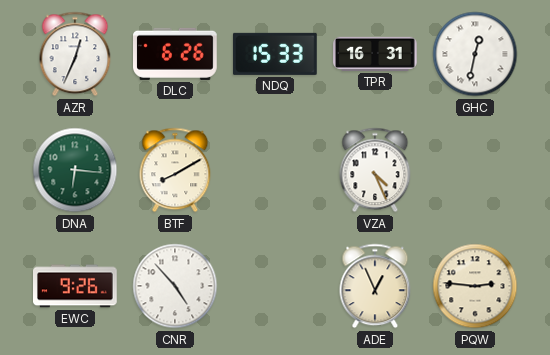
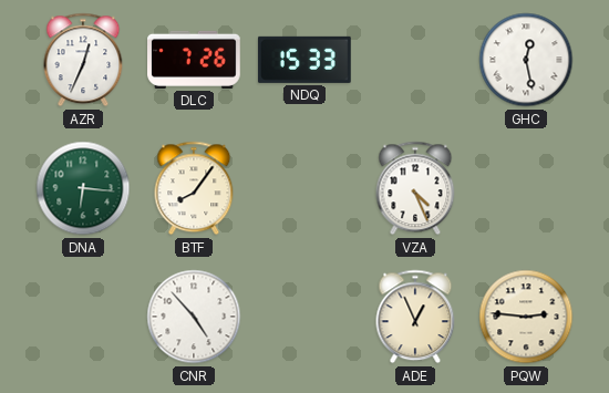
DLC: 6:26 -> 7:26
TPR: 16:31 -> none
GHC: 12:32 -> 12:28
BTF: 8:10 -> 8:06
EWC: 9:26 -> none
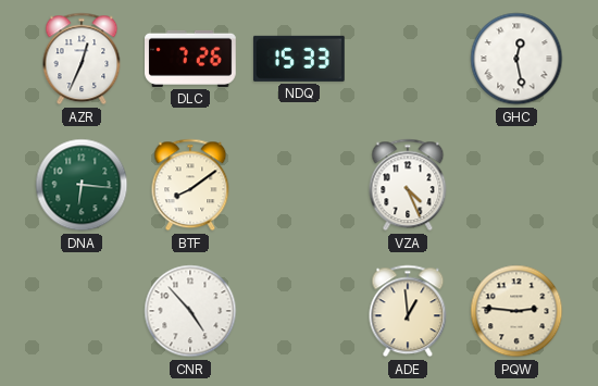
BTF: 8:06 -> 8:09
ADE: 12:56 -> 12:59
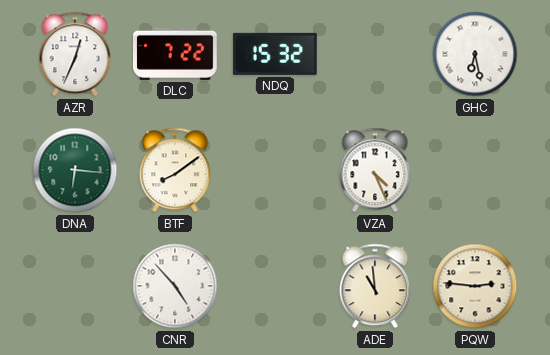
DLC: 7:26 -> 7:22
NDQ: 15:33 -> 15:32
GHC: 12:28 -> 6:28
ADE: 12:59 -> 10:59
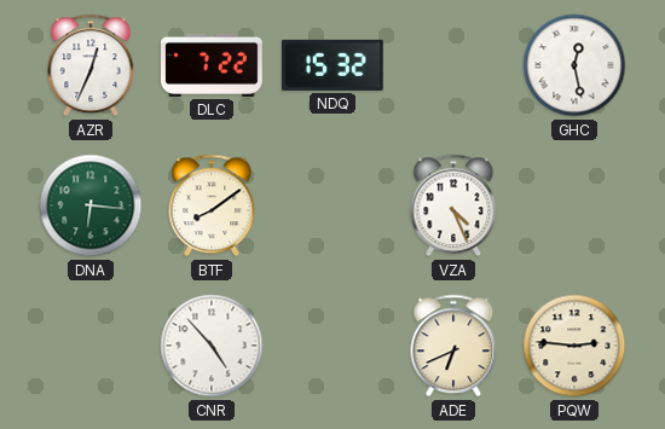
GHC: 6:28 -> 12:28
ADE: 10:59 -> 6:41
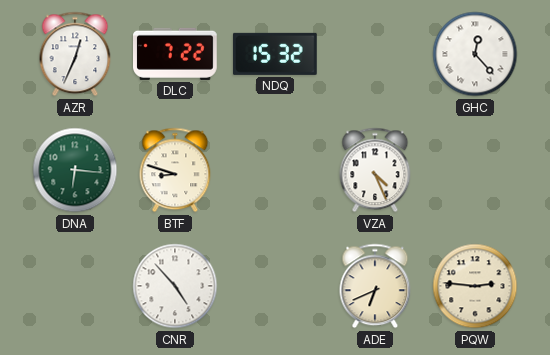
GHC: 12:28 -> 12:23
BTF: 8:09 -> 8:48
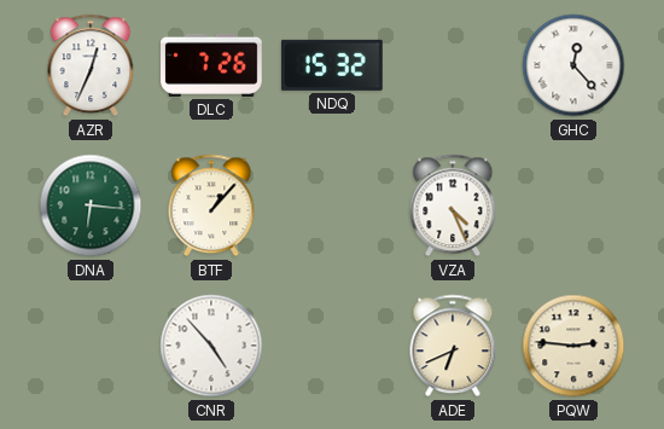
DLC: 7:22 -> 7:26
BTF: 8:48 -> 1:07
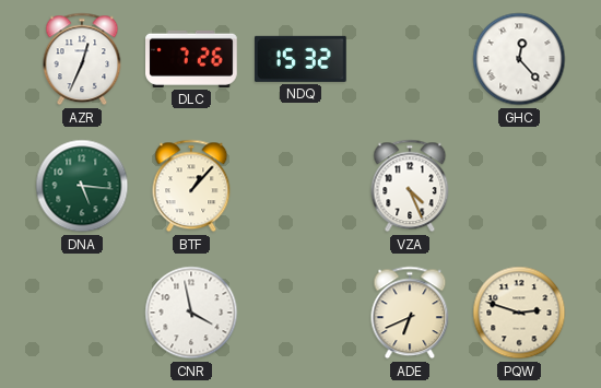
DNA: 6:16 -> 5:16
CNR: 4:53 -> 3:58
PQW: 2:46 -> 2:48
